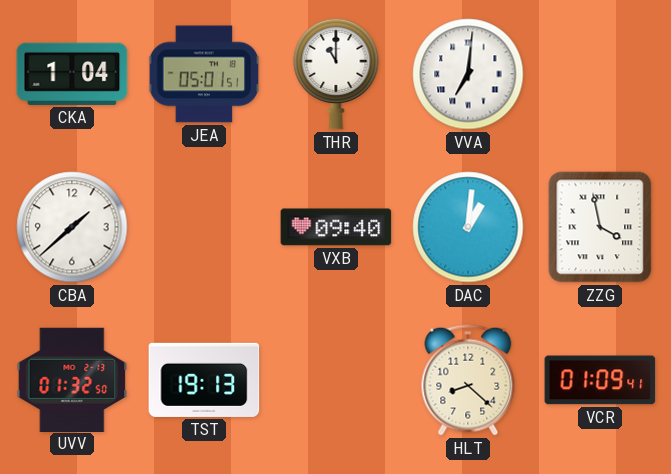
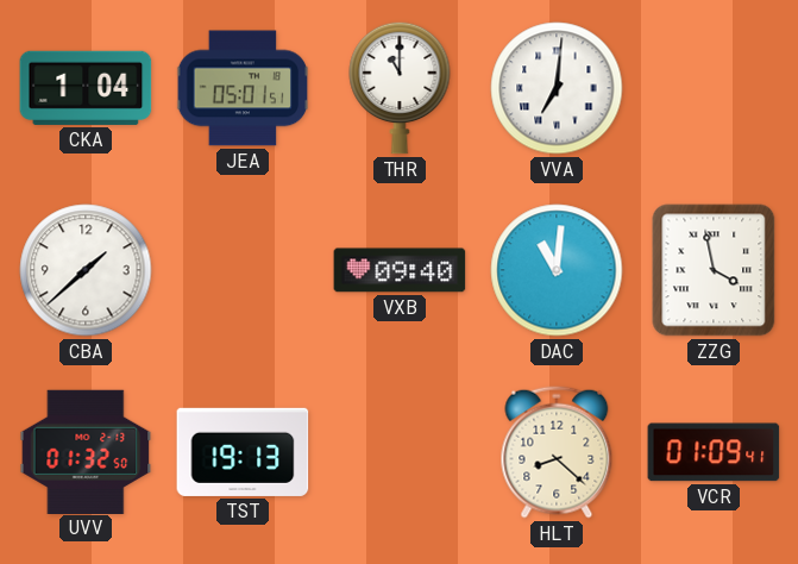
DAC: 1:01 -> 11:01
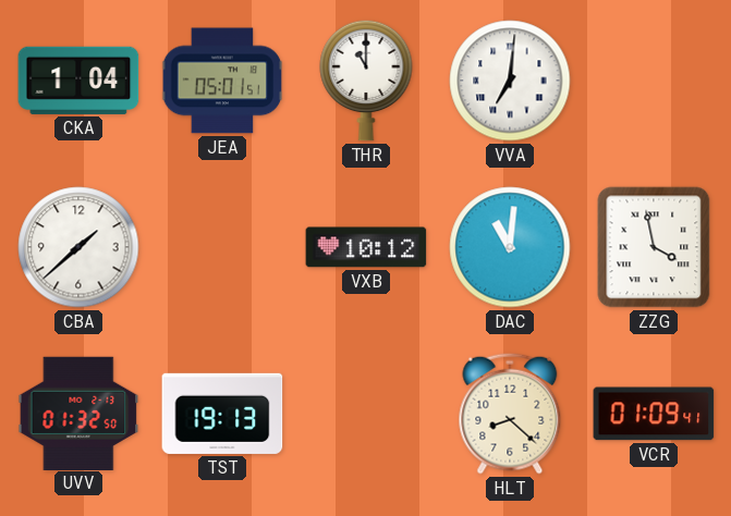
VXB: 09:40 -> 10:12
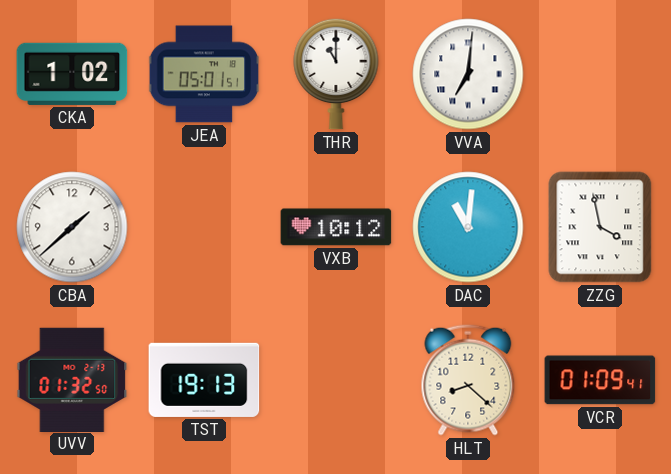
CKA: 1:04 -> 1:02
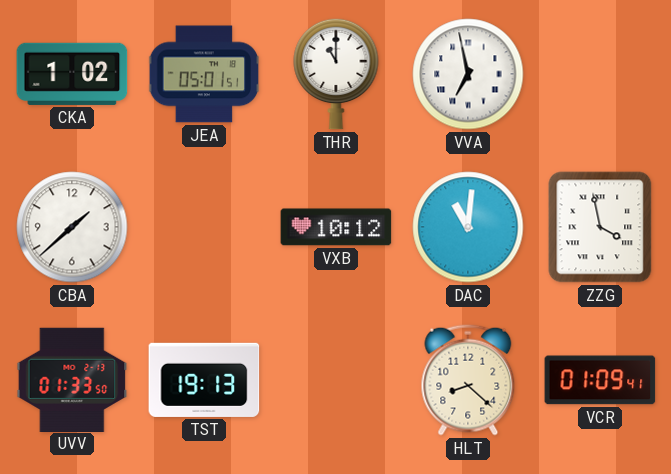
VVA: 7:01 -> 6:58
UVV: 01:32 -> 01:33
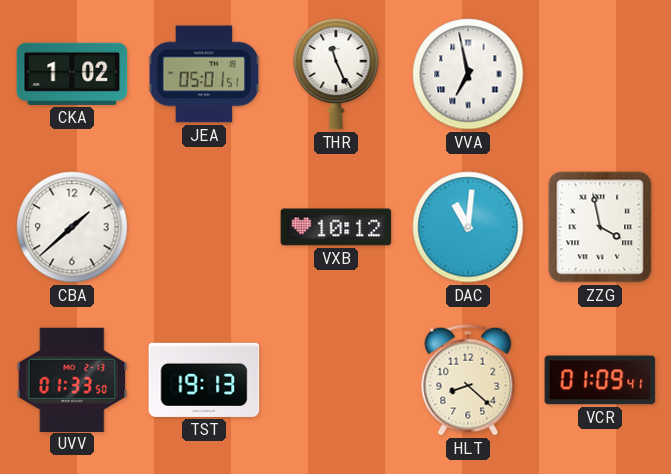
THR: 11:00 -> 11:26
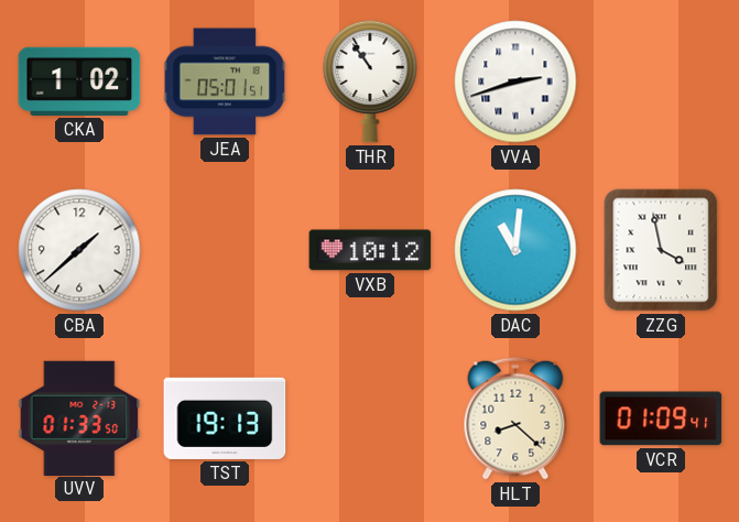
THR: 11:26 -> 10:54
VVA: 6:58 -> 2:42
